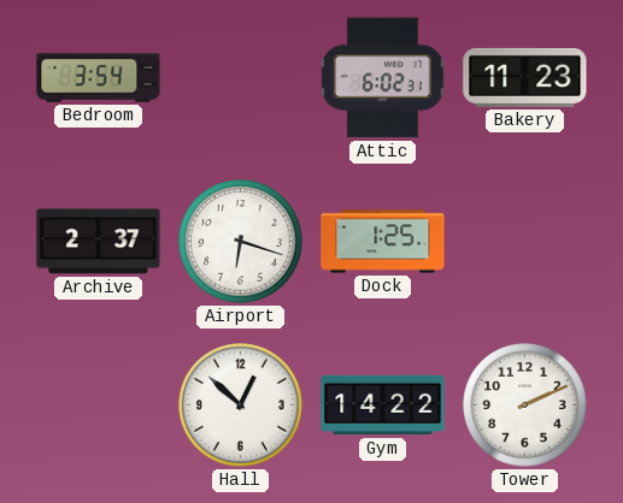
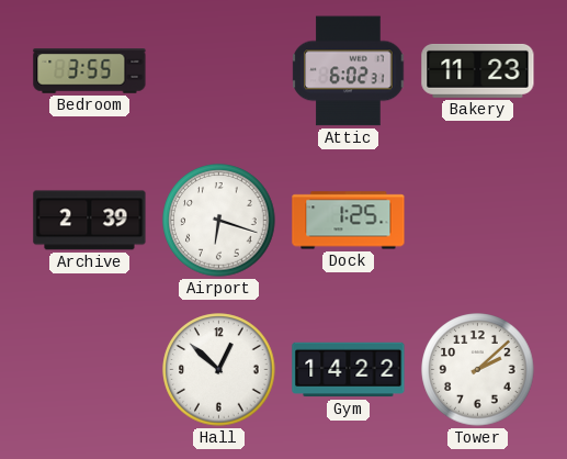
Bedroom: 3:54 -> 3:55
Archive: 2:37 -> 2:39
Tower: 2:11 -> 2:08
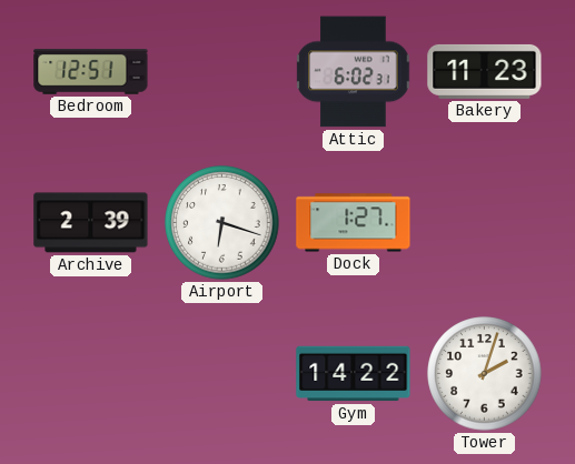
Bedroom: 3:55 -> 12:51
Dock: 1:25 -> 1:27
Hall: 12:52 -> none
Tower: 2:08 -> 2:03
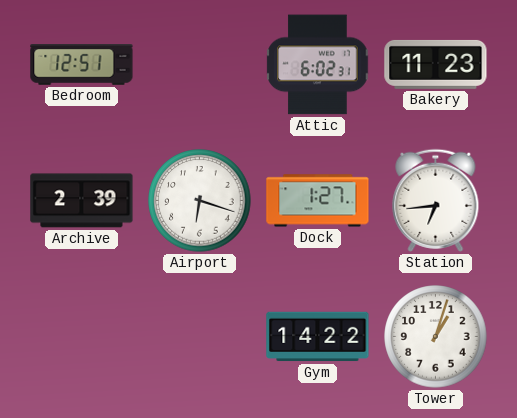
Station: none -> 6:44
Tower: 2:03 -> 1:03
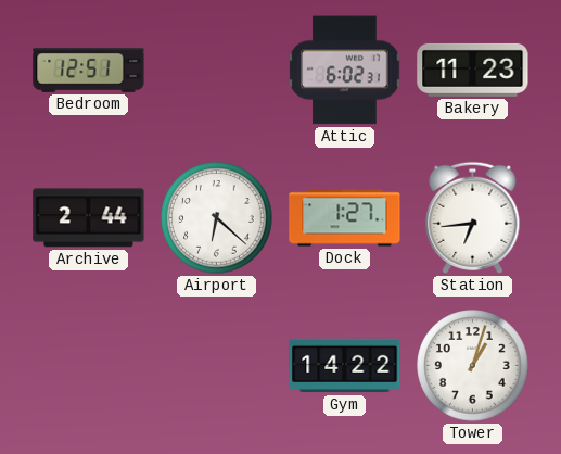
Archive: 2:39 -> 2:44
Airport: 6:18 -> 6:22
